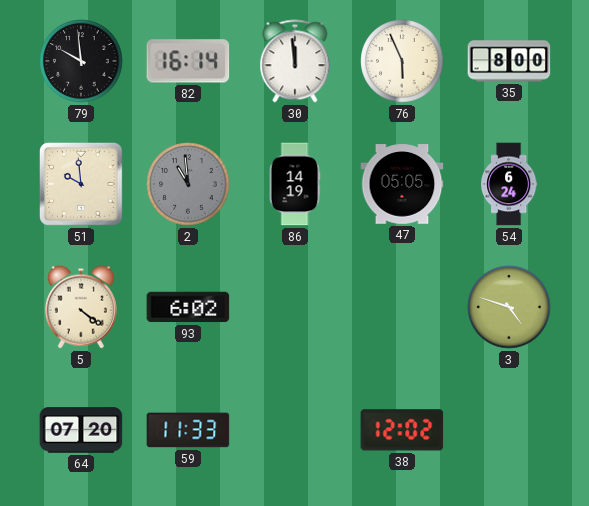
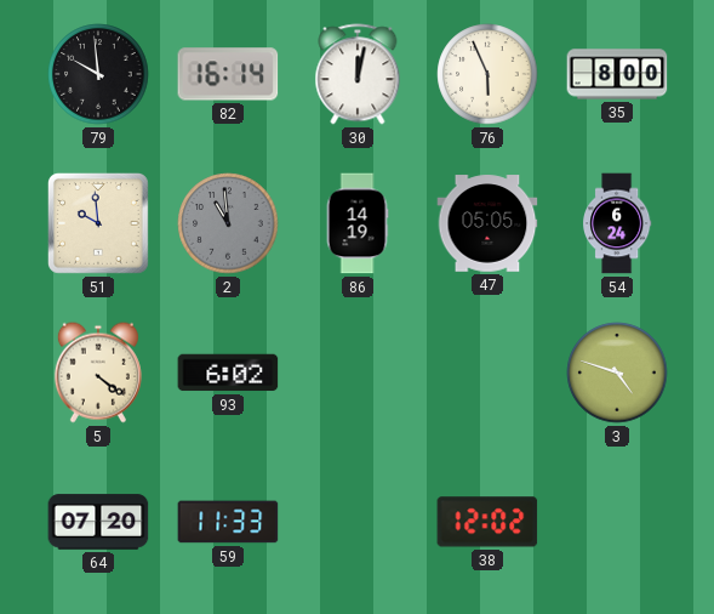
30: 11:59 -> 12:02
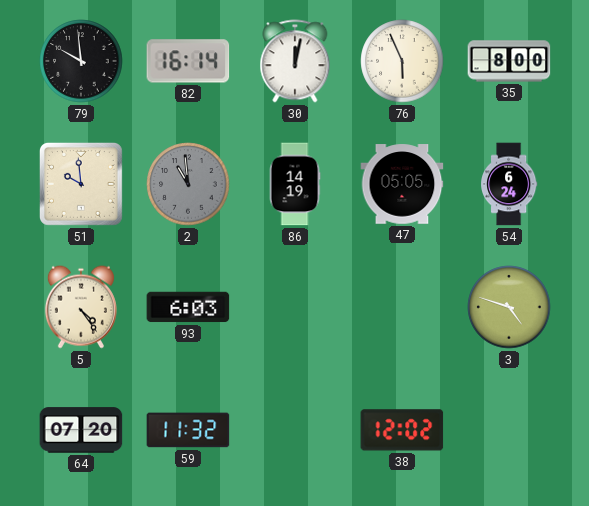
5: 4:21 -> 4:24
93: 6:02 -> 6:03
59: 11:33 -> 11:32
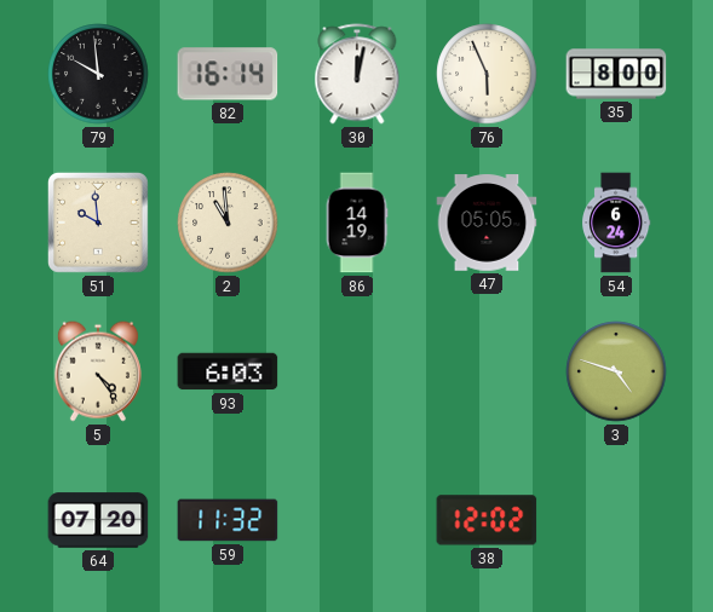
2 dial: grey -> cream
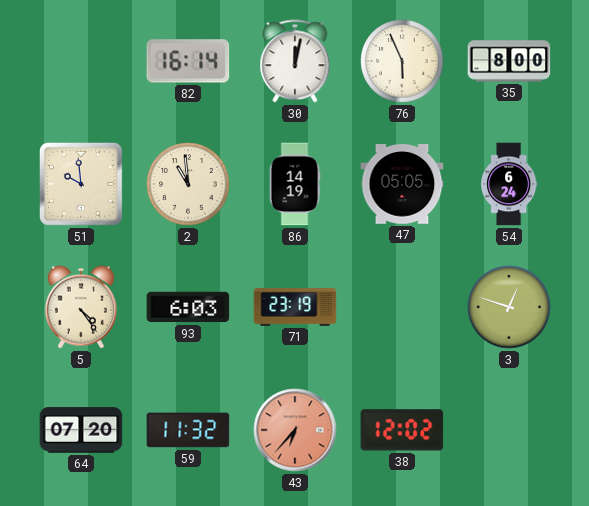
79: 9:59 -> none
71: none -> 23:19
3: 4:48 -> 12:48
43: none -> 6:37
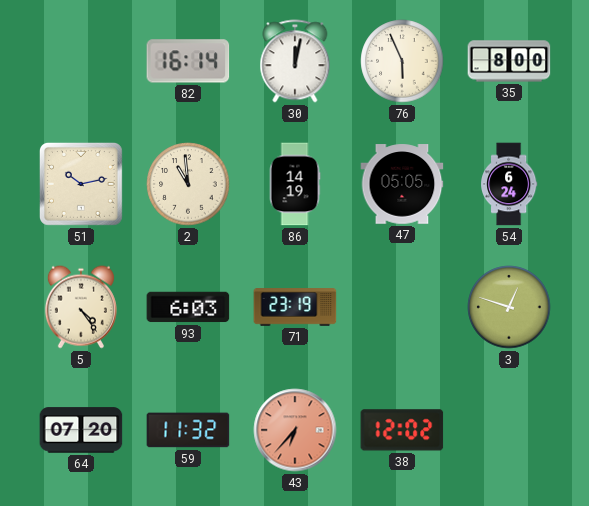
51: 9:59 -> 10:13
